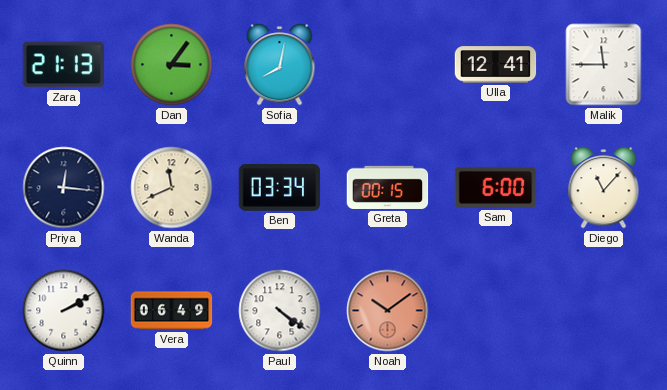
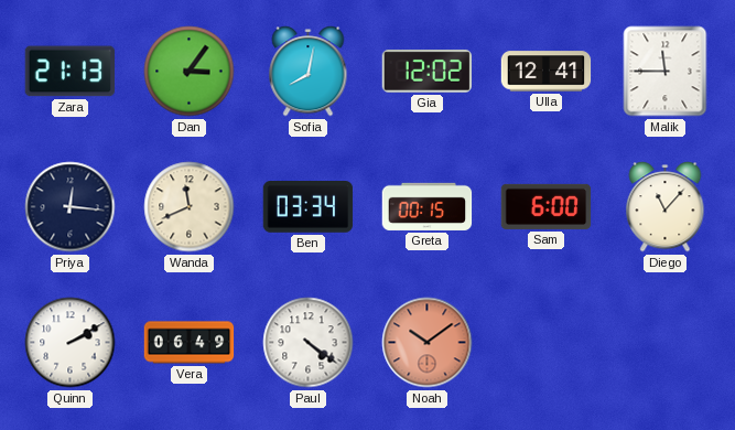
Gia: none -> 12:02
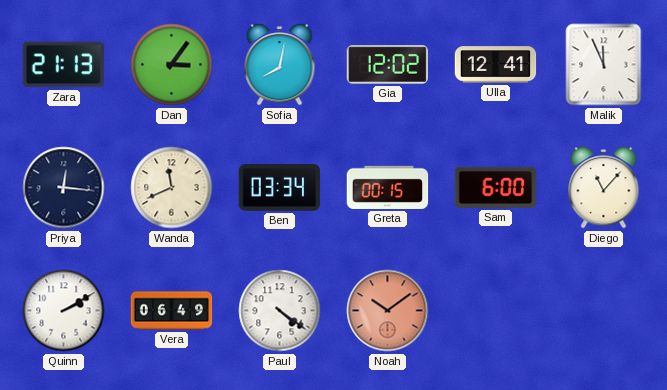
Malik: 11:45 -> 11:56
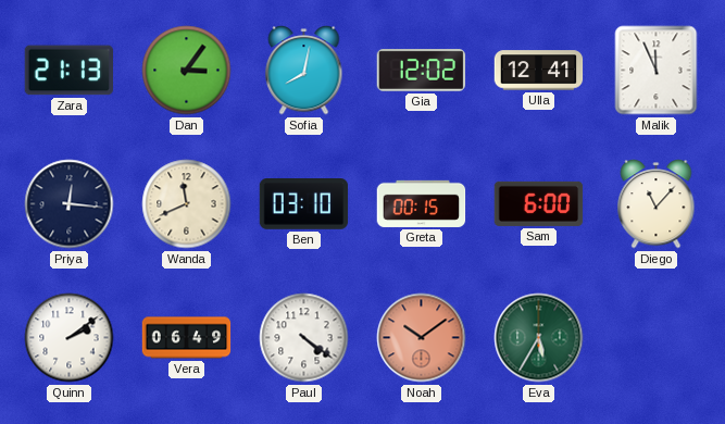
Ben: 03:34 -> 03:10
Quinn: 2:10 -> 2:09
Eva: none -> 5:35
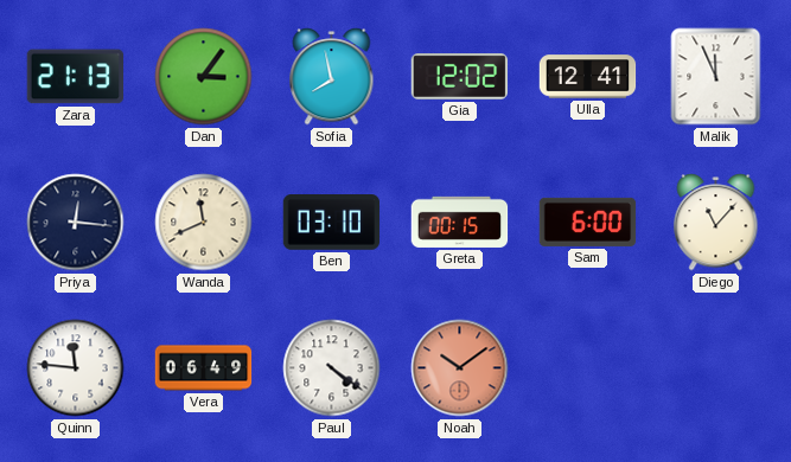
Sofia: 8:02 -> 7:58
Quinn: 2:09 -> 11:46
Eva: 5:35 -> none
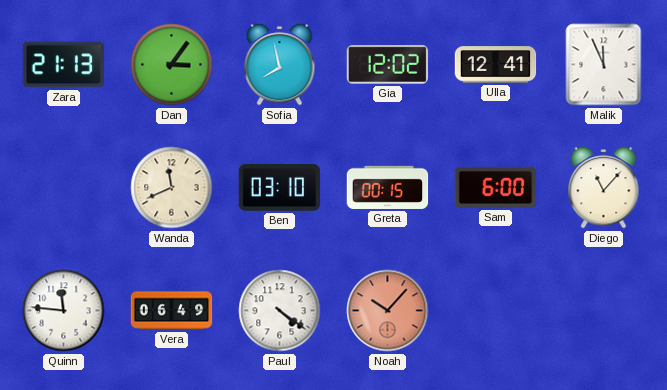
Priya: 12:16 -> none
Noah: 10:09 -> 10:07
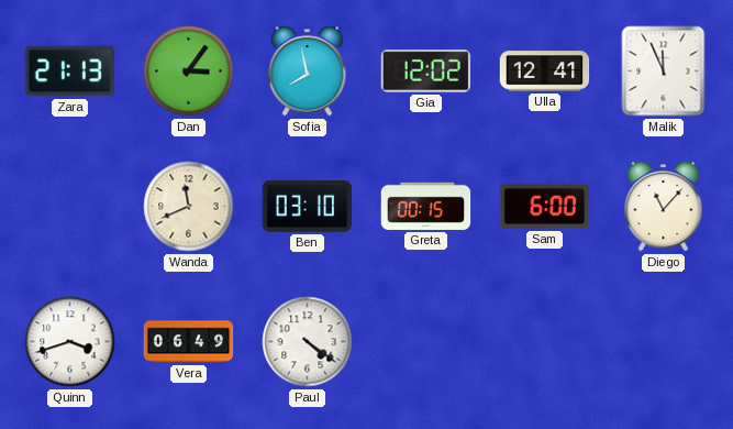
Quinn: 11:46 -> 3:42
Noah: 10:07 -> none
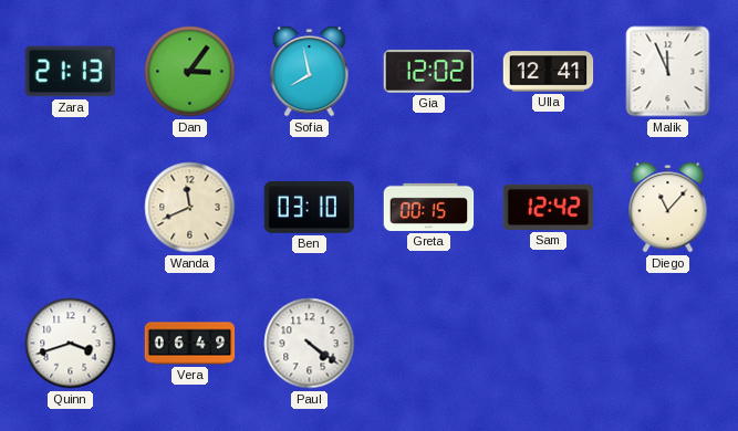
Sam: 6:00 -> 12:42
